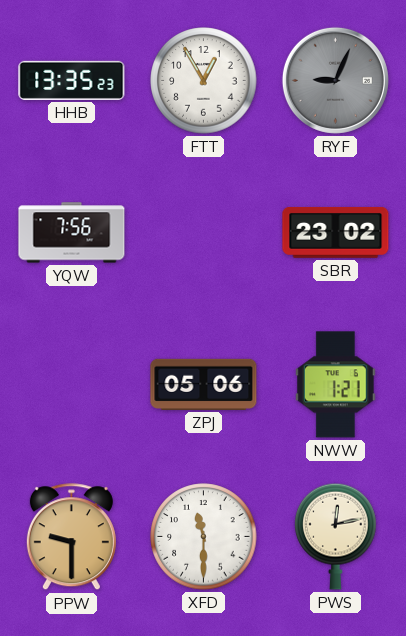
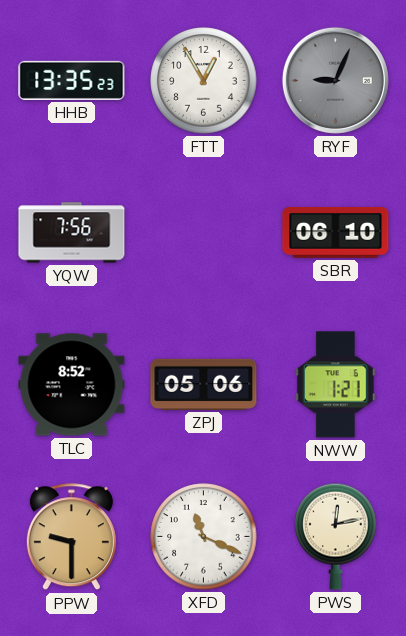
SBR: 23:02 -> 06:10
TLC: none -> 8:52
XFD: 11:30 -> 11:19
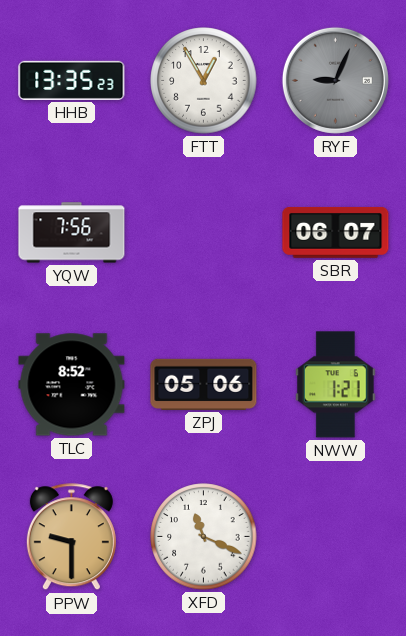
SBR: 06:10 -> 06:07
PWS: 12:13 -> none
